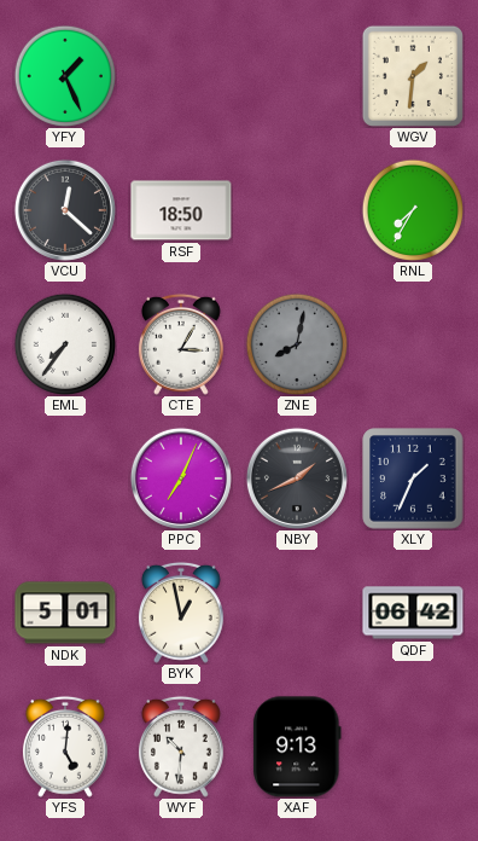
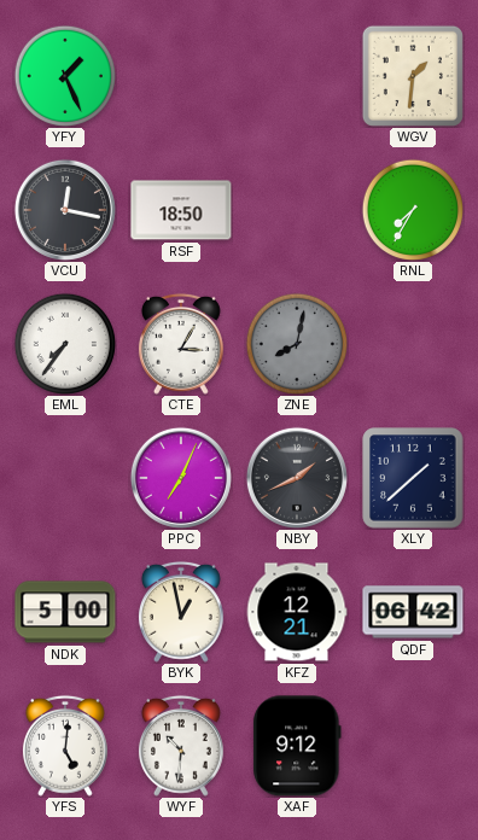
VCU: 12:22 -> 12:17
XLY: 1:34 -> 1:38
NDK: 5:01 -> 5:00
KFZ: none -> 12:21
XAF: 9:13 -> 9:12
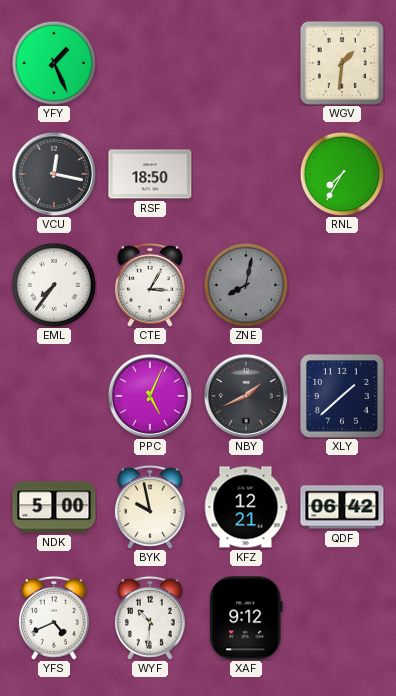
PPC: 7:04 -> 5:04
BYK: 12:58 -> 9:58
YFS: 5:01 -> 4:41
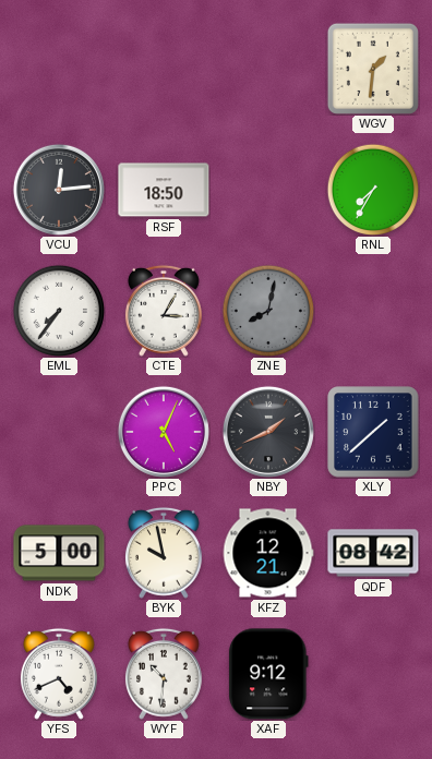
YFY: 1:26 -> none
VCU: 12:17 -> 12:14
QDF: 06:42 -> 08:42
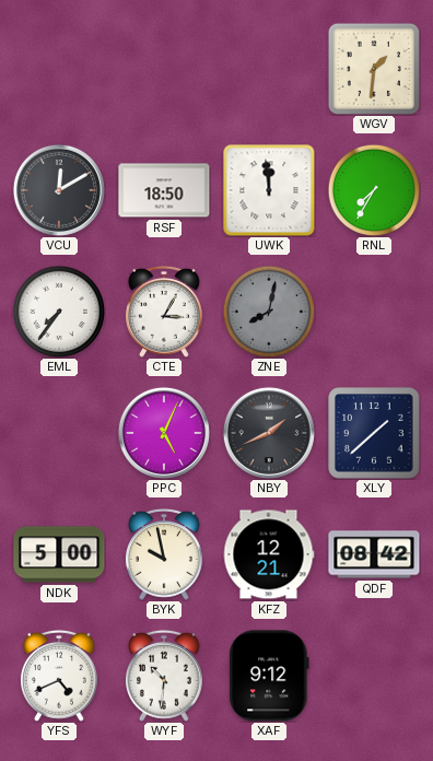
VCU: 12:14 -> 12:10
UWK: none -> 11:59
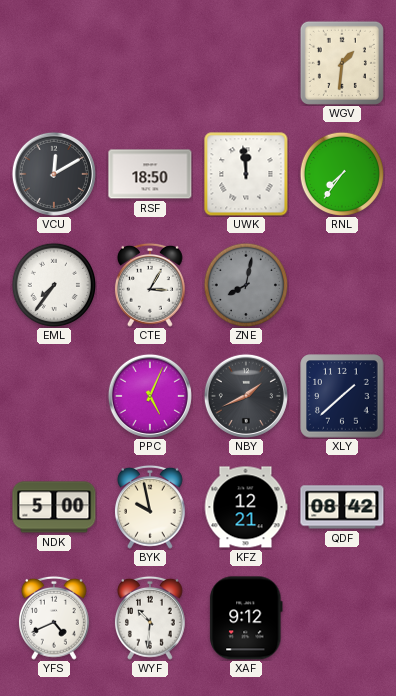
RNL: 7:35 -> 7:36
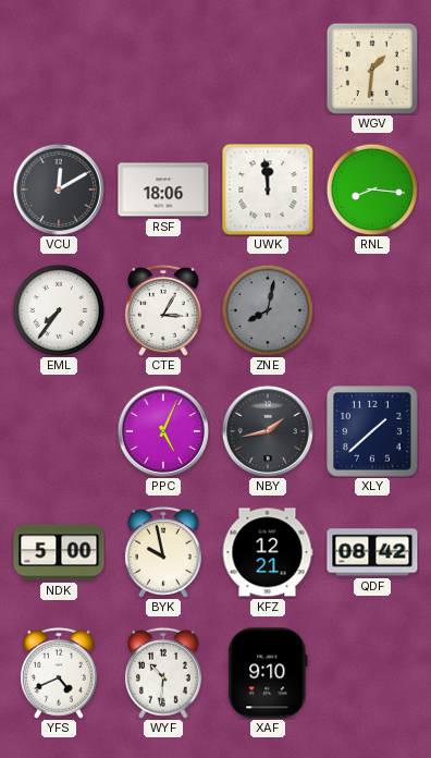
RSF: 18:50 -> 18:06
RNL: 7:36 -> 8:16
NBY: 1:41 -> 1:43
XAF: 9:12 -> 9:10
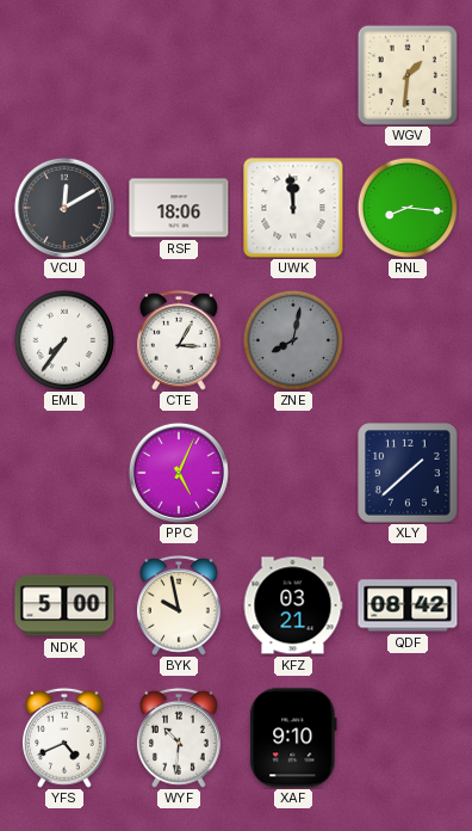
NBY: 1:43 -> none
KFZ: 12:21 -> 03:21
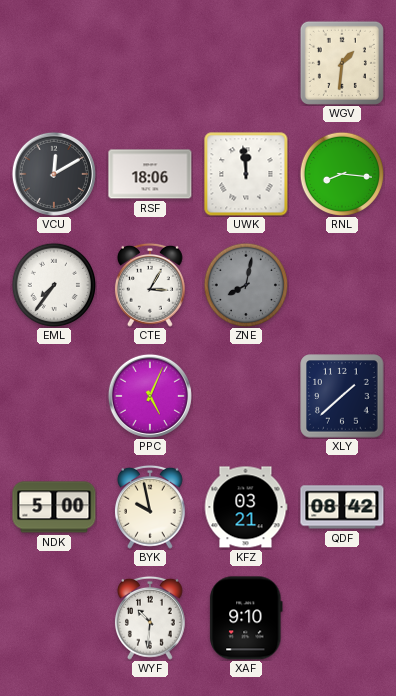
YFS: 4:41 -> none
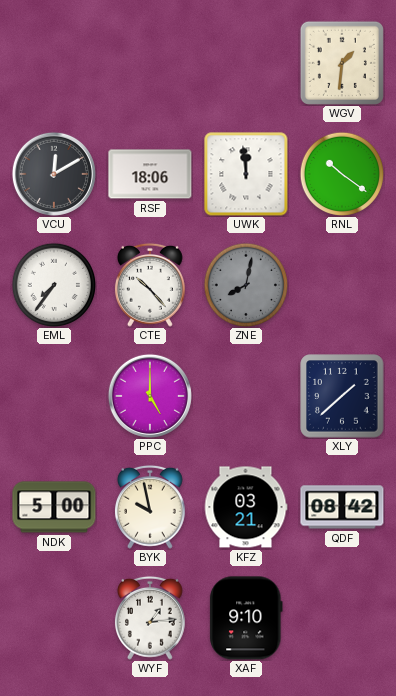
RNL: 8:16 -> 10:21
CTE: 3:05 -> 10:23
PPC: 5:04 -> 5:00
WYF: 10:31 -> 1:14
